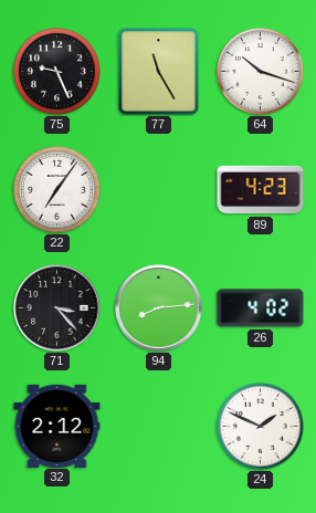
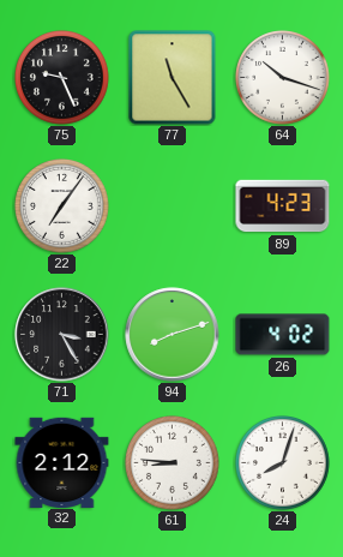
71: 3:23 -> 3:25
94: 8:14 -> 8:12
61: none -> 8:46
24: 1:49 -> 8:03
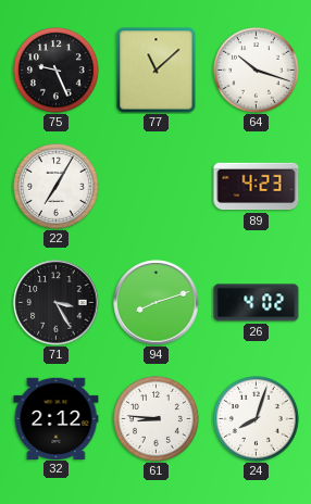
77: 11:25 -> 11:08
22: 7:06 -> 7:05
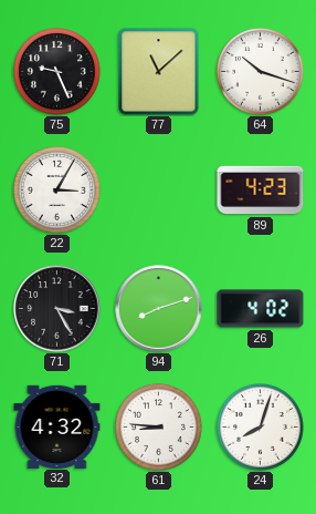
22: 7:05 -> 3:05
32: 2:12 -> 4:32
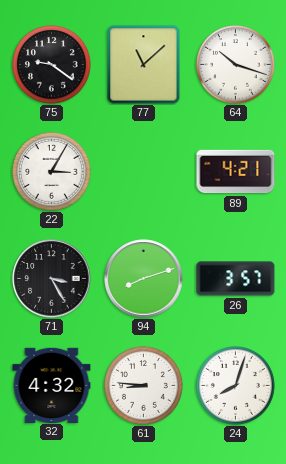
75: 9:26 -> 9:21
89: 4:23 -> 4:21
26: 4:02 -> 3:57
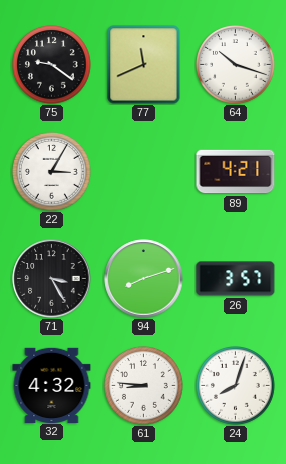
77: 11:08 -> 11:41
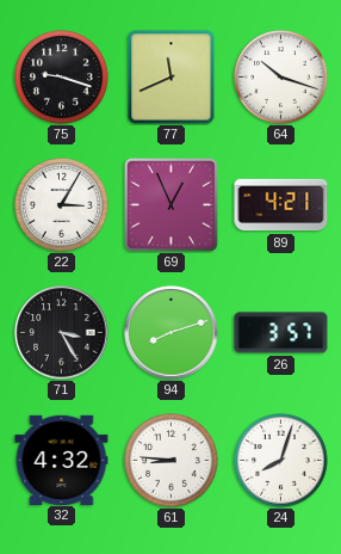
75: 9:21 -> 9:18
69: none -> 12:56
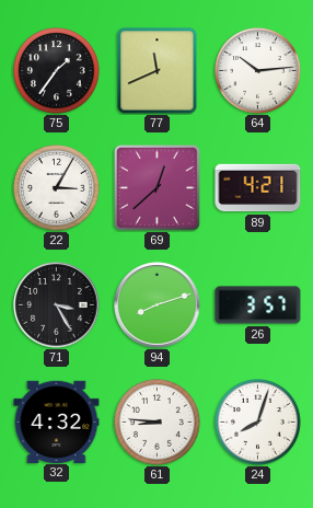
75: 9:18 -> 1:36
64: 10:18 -> 10:14
69: 12:56 -> 12:38
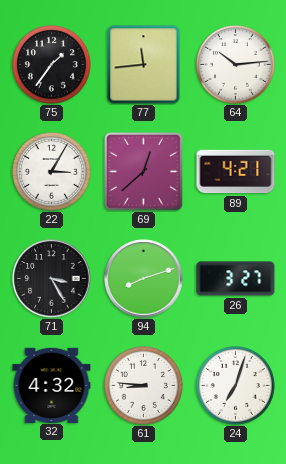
77: 11:41 -> 11:44
26: 3:57 -> 3:27
24: 8:03 -> 7:03
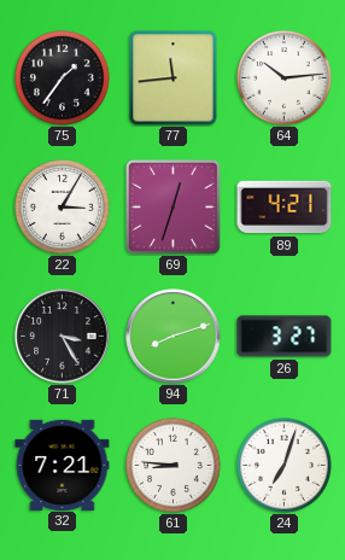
69: 12:38 -> 12:33
32: 4:32 -> 7:21
